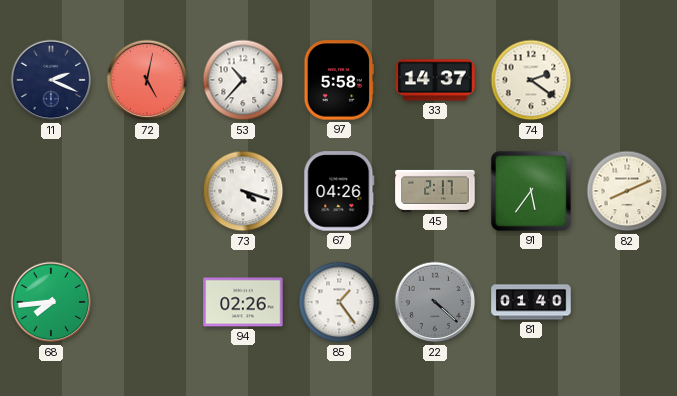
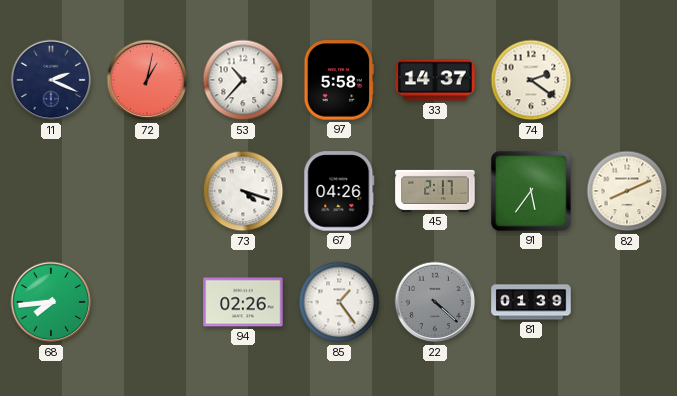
72: 5:02 -> 1:02
81: 01:40 -> 01:39
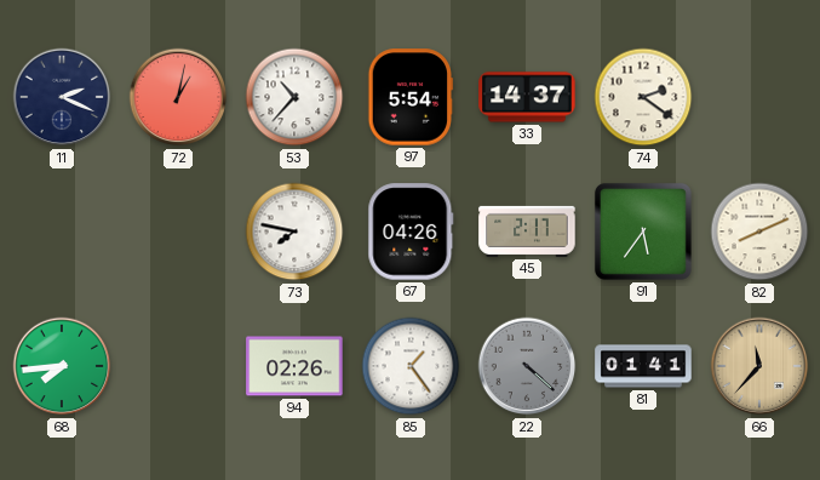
97: 5:58 -> 5:54
73: 4:18 -> 7:47
81: 01:39 -> 01:41
66: none -> 11:37
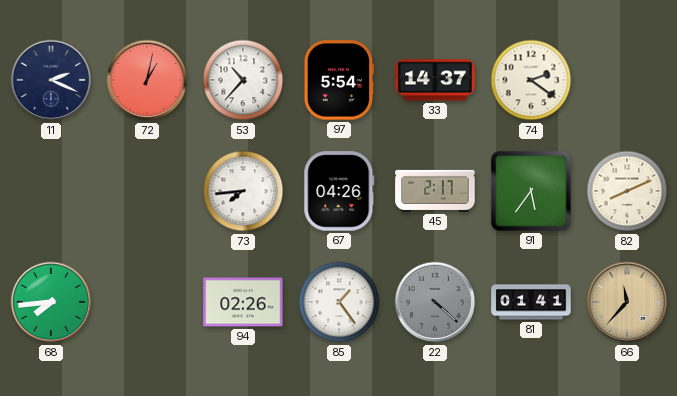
73: 7:47 -> 7:44
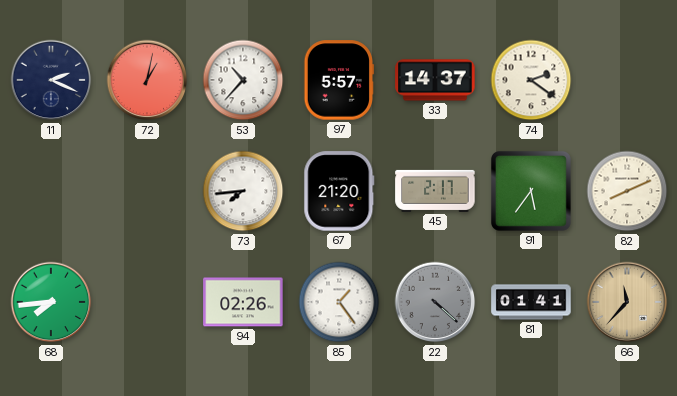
97: 5:54 -> 5:57
67: 04:26 -> 21:20
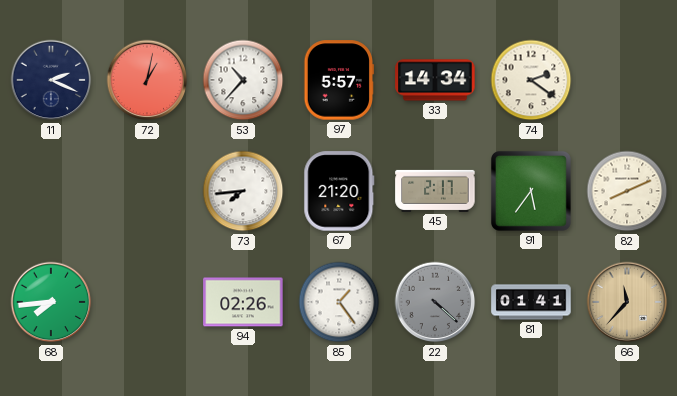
33: 14:37 -> 14:34
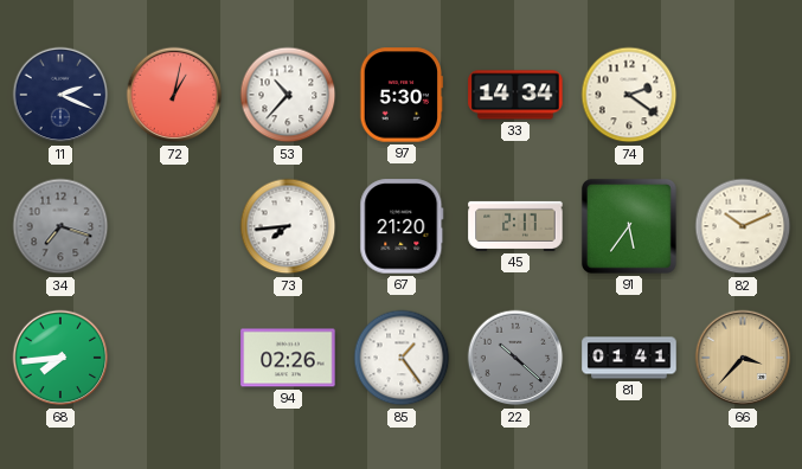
97: 5:57 -> 5:30
34: none -> 7:18
82: 8:11 -> 10:11
22: 4:22 -> 10:22
66: 11:37 -> 3:37
